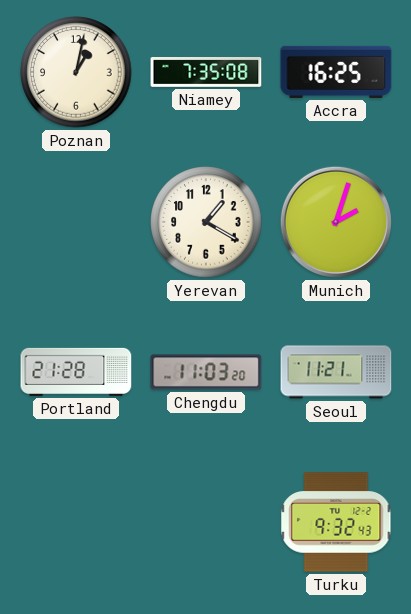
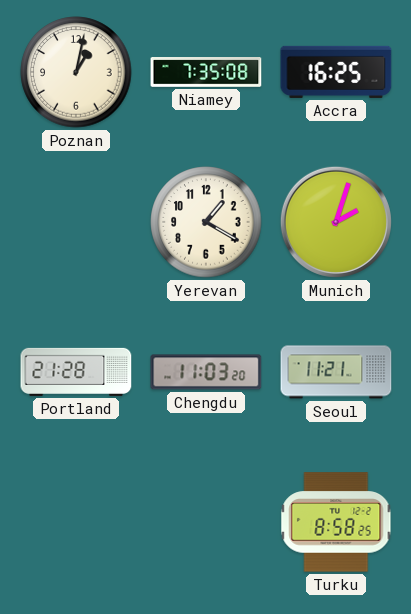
Turku: 9:32 -> 8:58
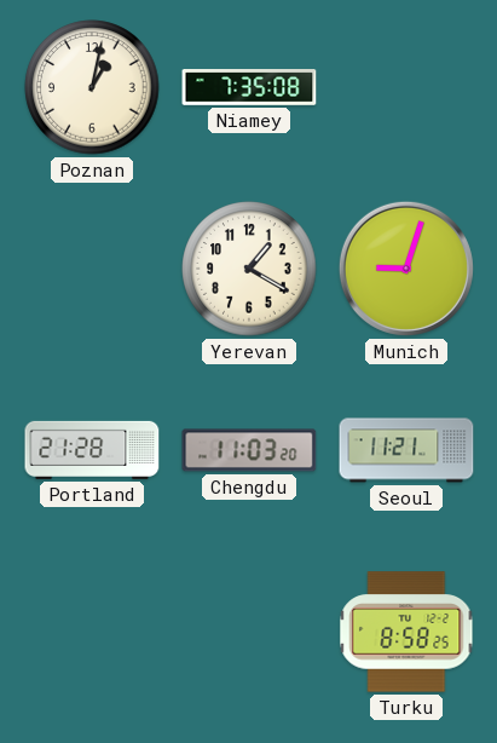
Accra: 16:25 -> none
Munich: 2:03 -> 9:03
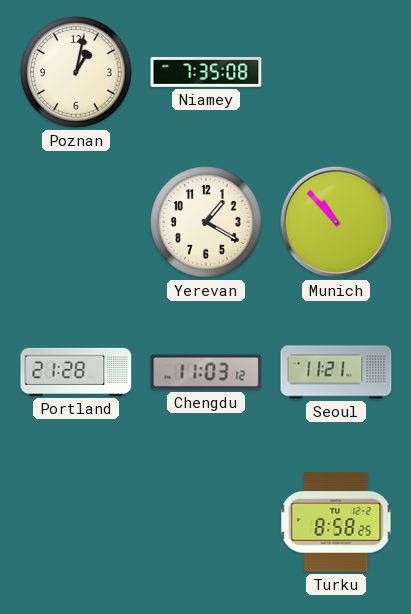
Munich: 9:03 -> 10:53
Chengdu: 11:03:20 -> 11:03:12
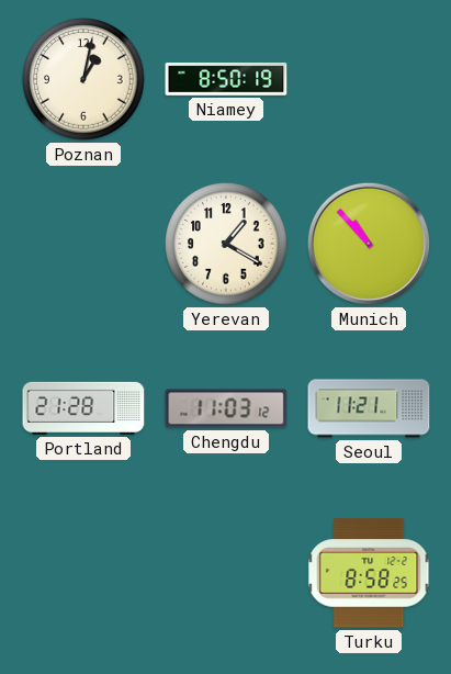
Niamey: 7:35 -> 8:50
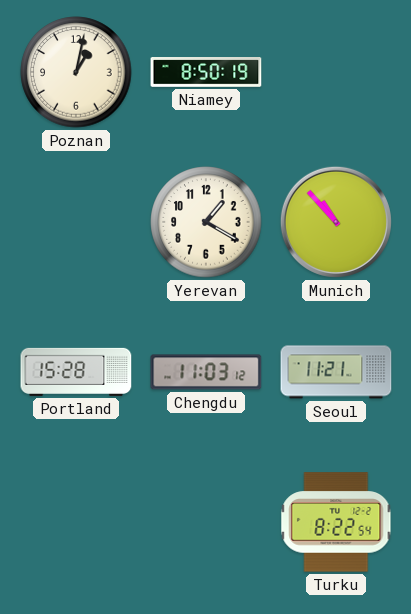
Portland: 21:28 -> 15:28
Turku: 8:58 -> 8:22
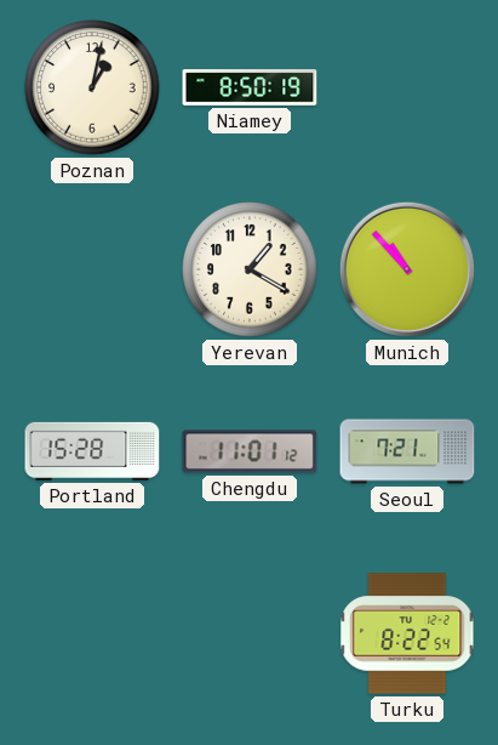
Chengdu: 11:03 -> 11:01
Seoul: 11:21 -> 7:21
